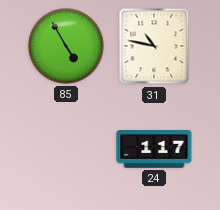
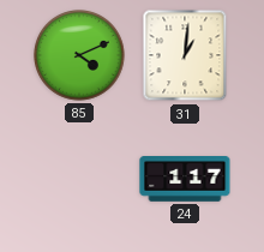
85: 4:55 -> 4:11
31: 10:47 -> 1:01
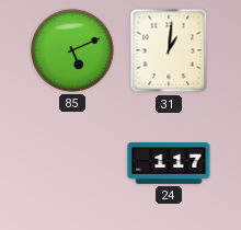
85: 4:11 -> 5:11
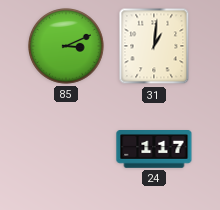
85: 5:11 -> 3:11
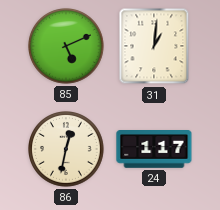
85: 3:11 -> 5:11
86: none -> 12:32
